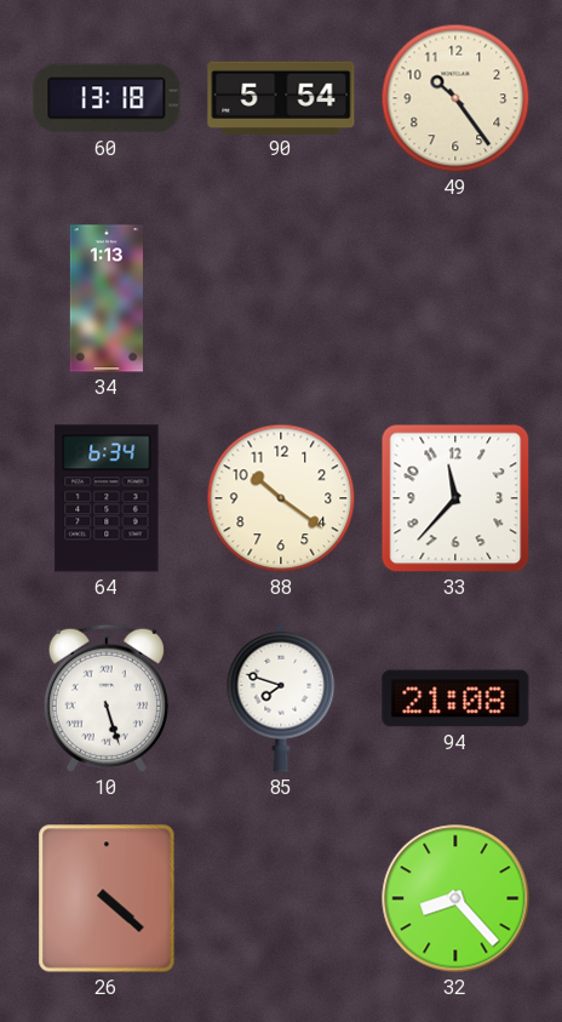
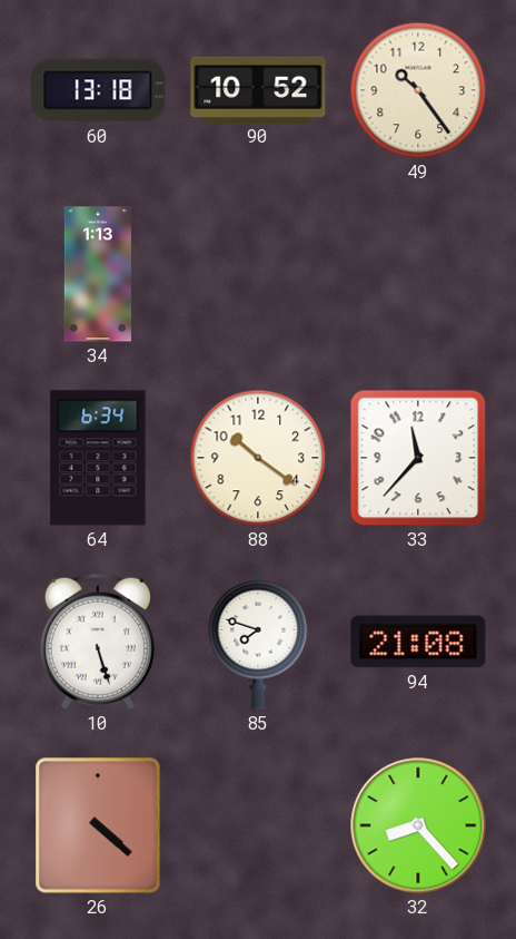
90: 5:54 -> 10:52
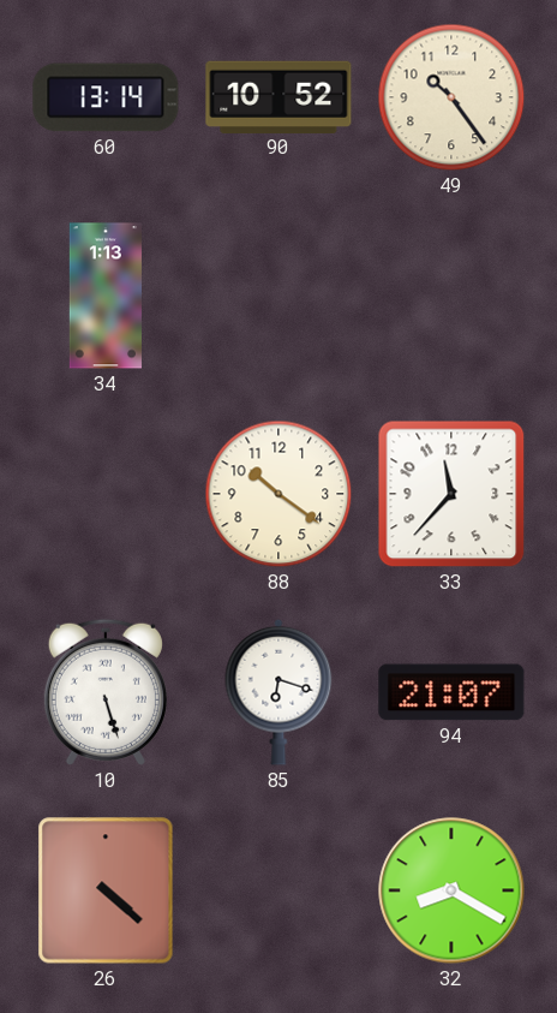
60: 13:18 -> 13:14
64: 6:34 -> none
85: 7:48 -> 6:18
94: 21:08 -> 21:07
32: 8:23 -> 8:20
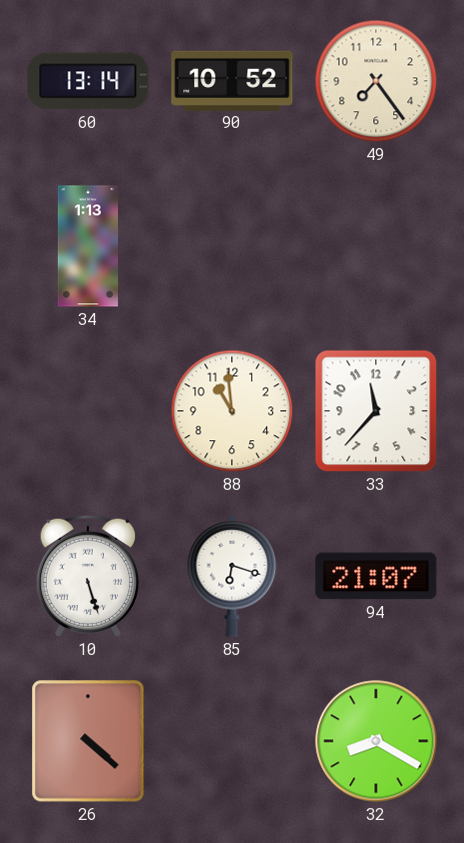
49: 10:24 -> 7:24
88: 10:21 -> 10:59
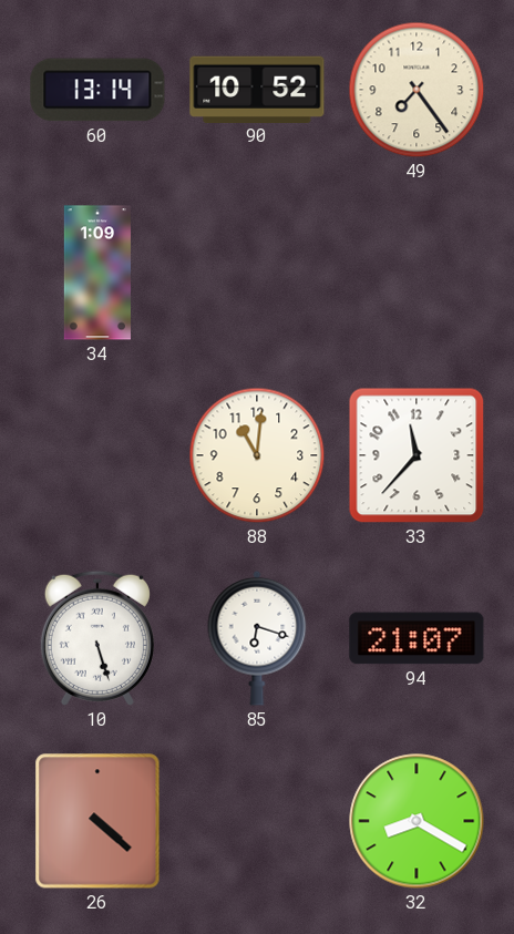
34: 1:13 -> 1:09
88: 10:59 -> 11:01
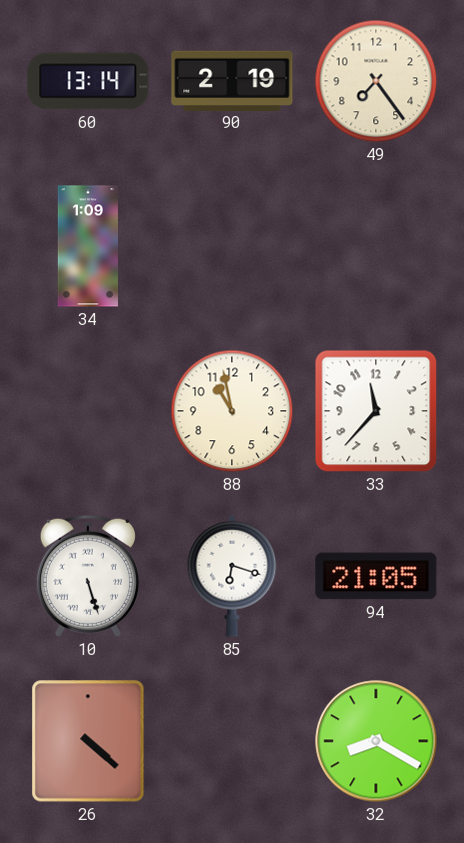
90: 10:52 -> 2:19
88: 11:01 -> 10:58
94: 21:07 -> 21:05
